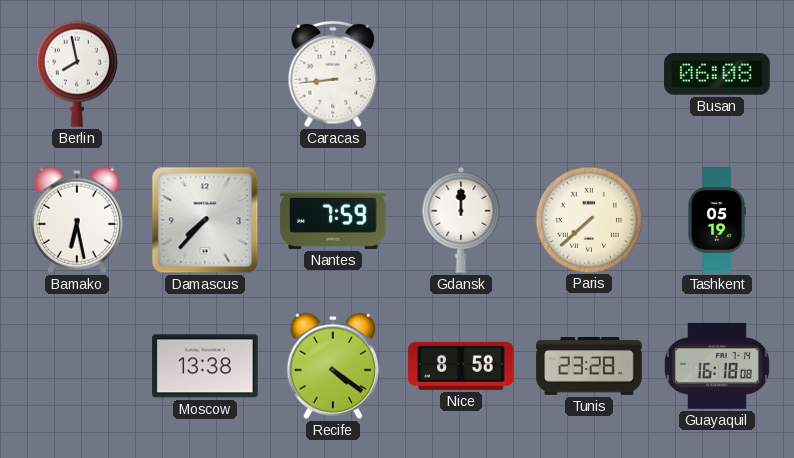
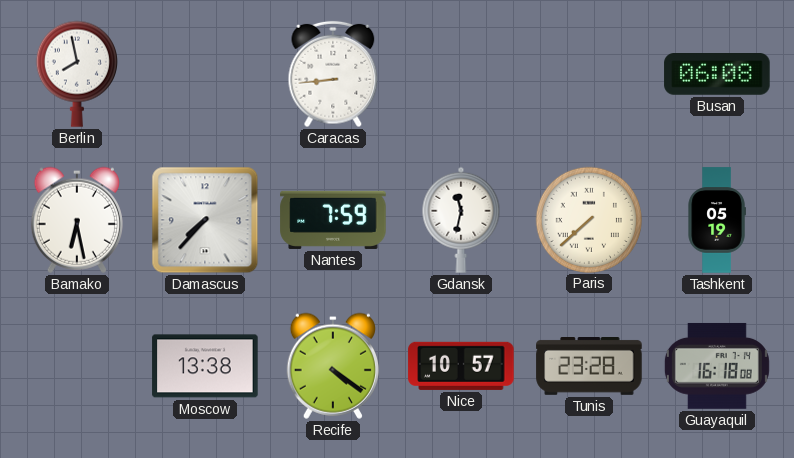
Gdansk: 12:00 -> 11:32
Nice: 8:58 -> 10:57
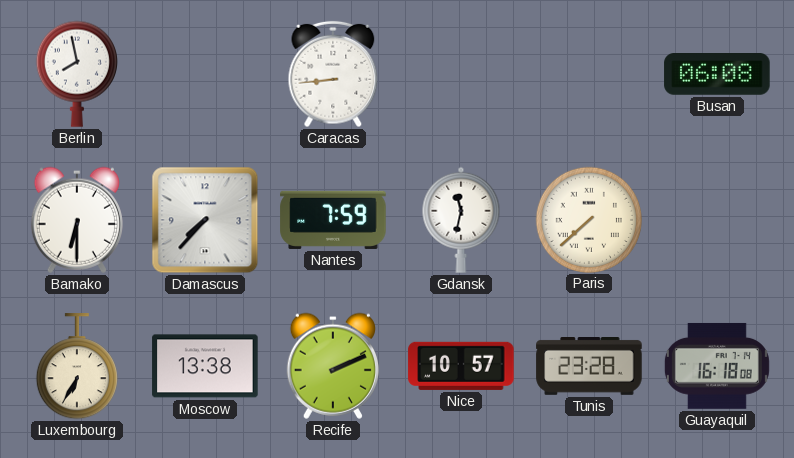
Bamako: 6:28 -> 6:30
Tashkent: 05:19 -> none
Luxembourg: none -> 6:35
Recife: 4:21 -> 2:11
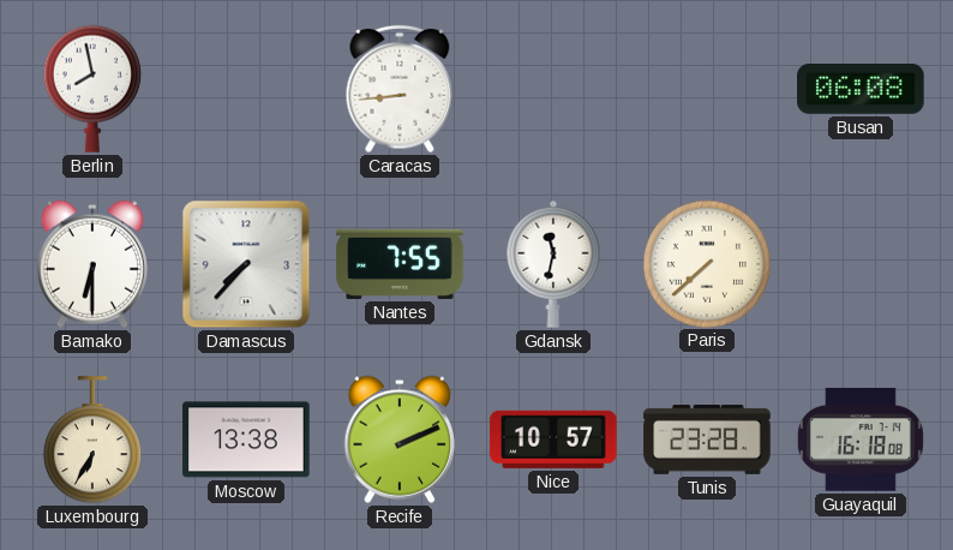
Nantes: 7:59 -> 7:55
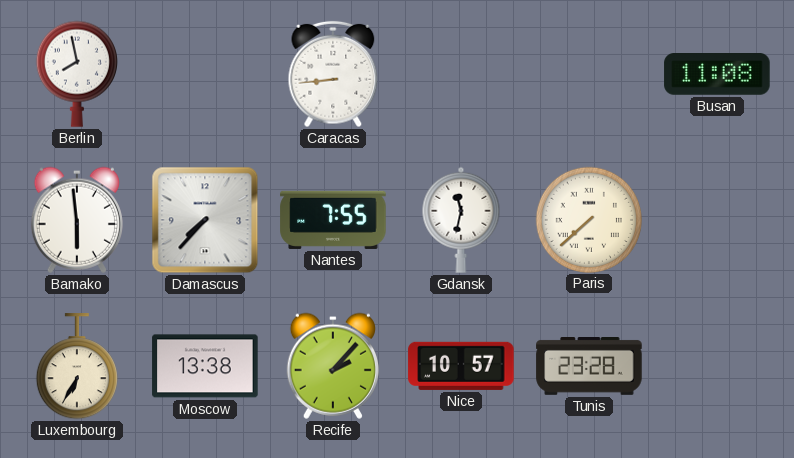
Busan: 06:08 -> 11:08
Bamako: 6:30 -> 5:59
Recife: 2:11 -> 2:07
Guayaquil: 16:18 -> none
